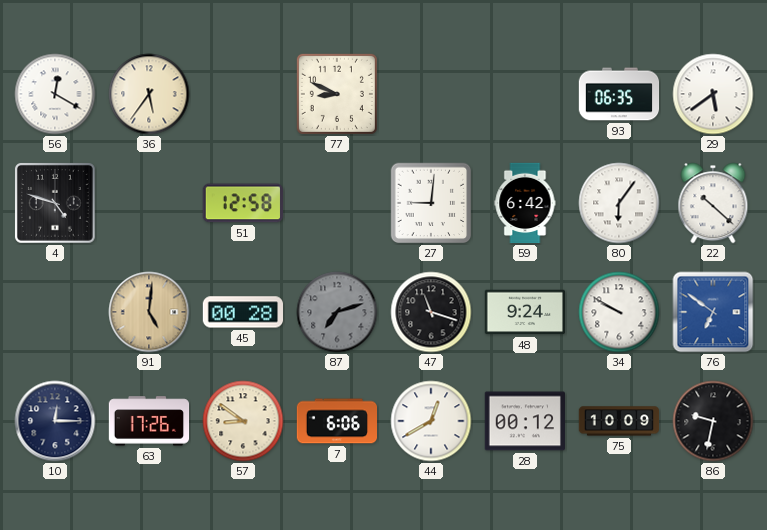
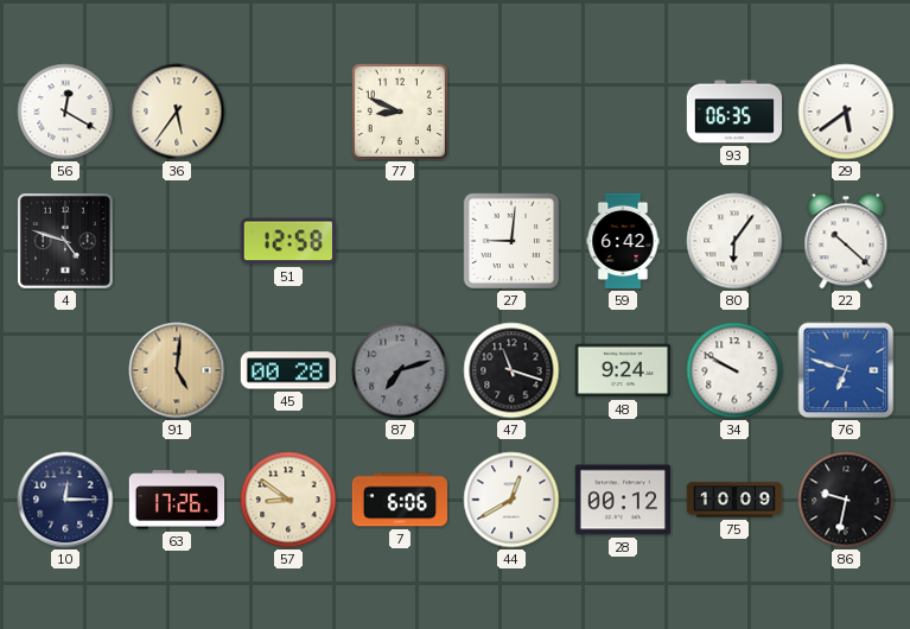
76: 6:51 -> 6:48
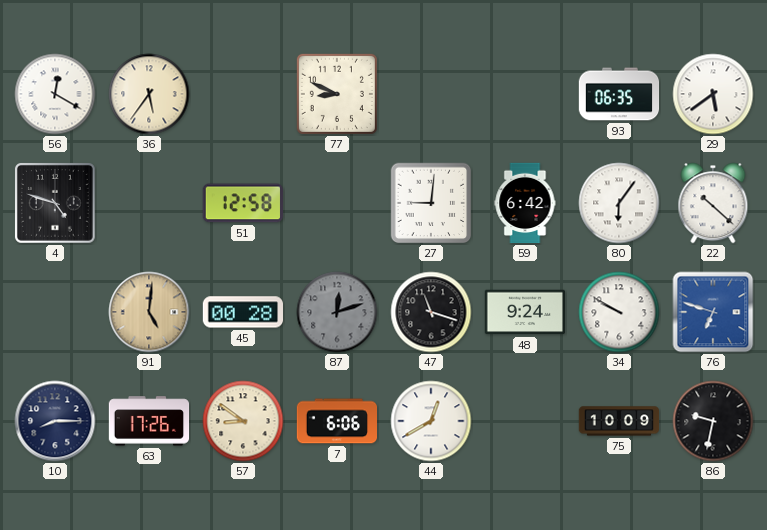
87: 7:12 -> 12:12
10: 12:15 -> 8:15
28: 00:12 -> none
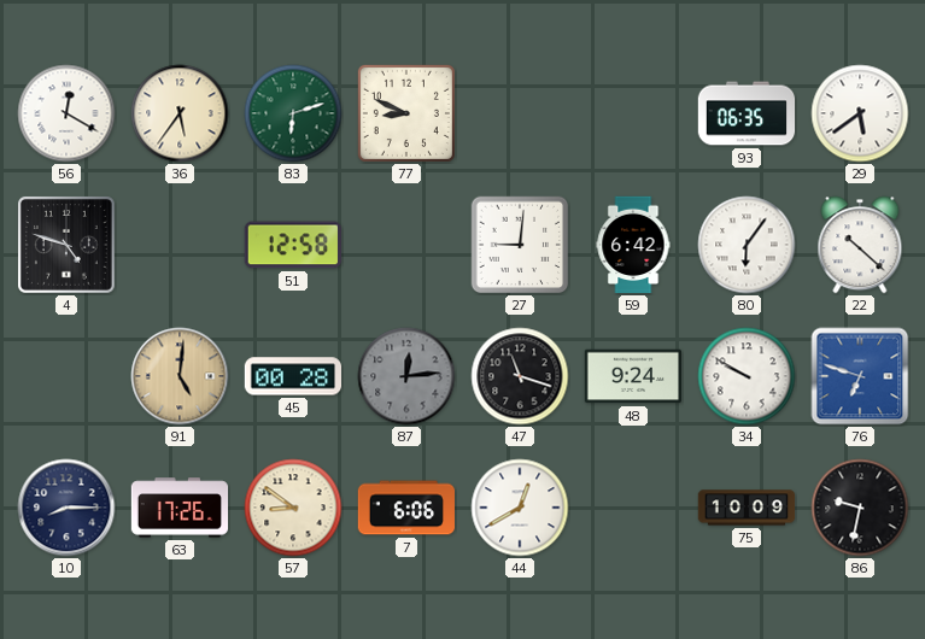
83: none -> 6:12
87: 12:12 -> 12:14
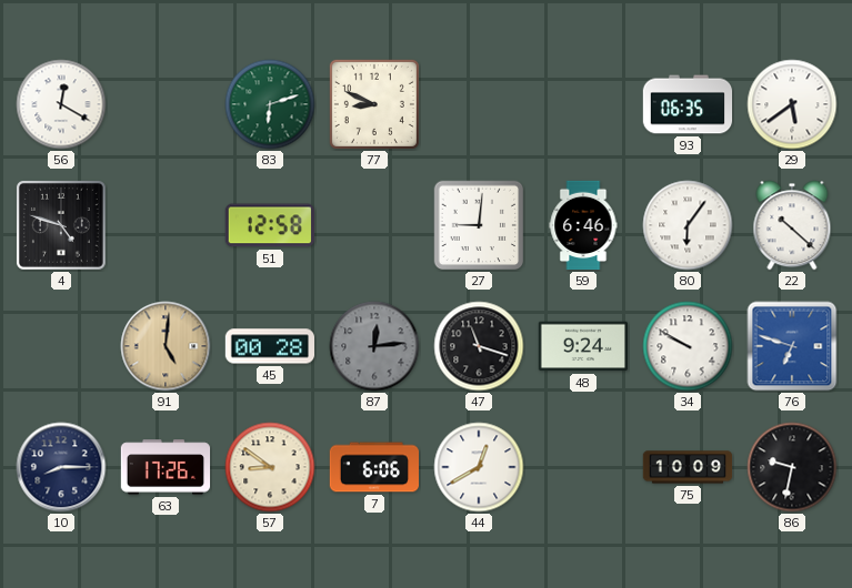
36: 5:36 -> none
59: 6:42 -> 6:46
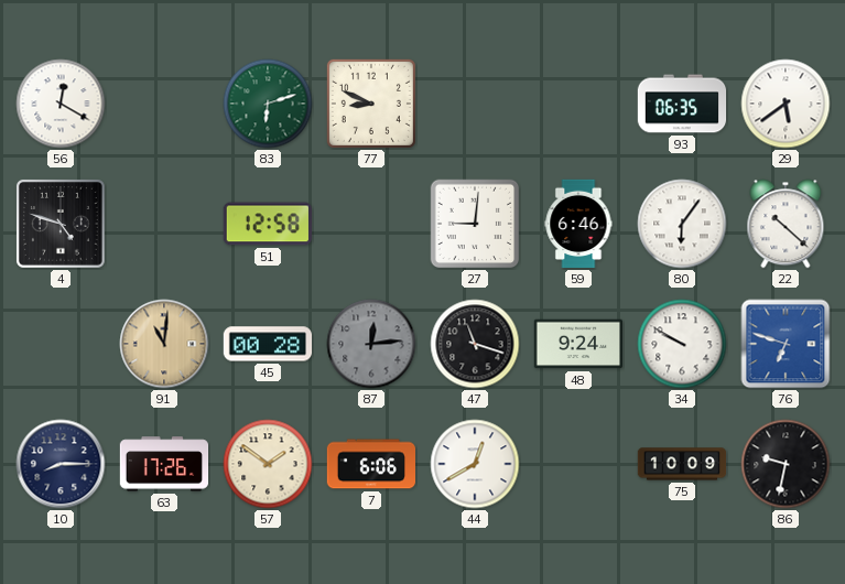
91: 5:01 -> 11:01
57: 8:51 -> 1:51
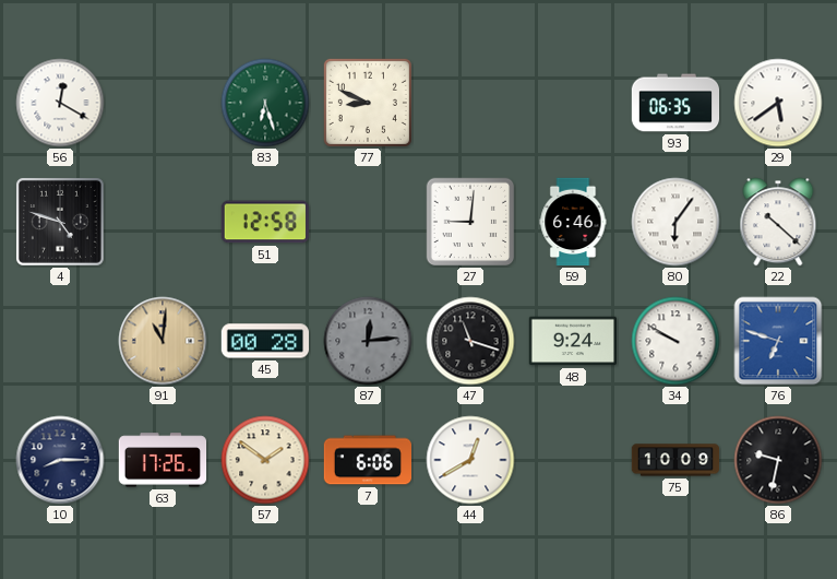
83: 6:12 -> 6:27
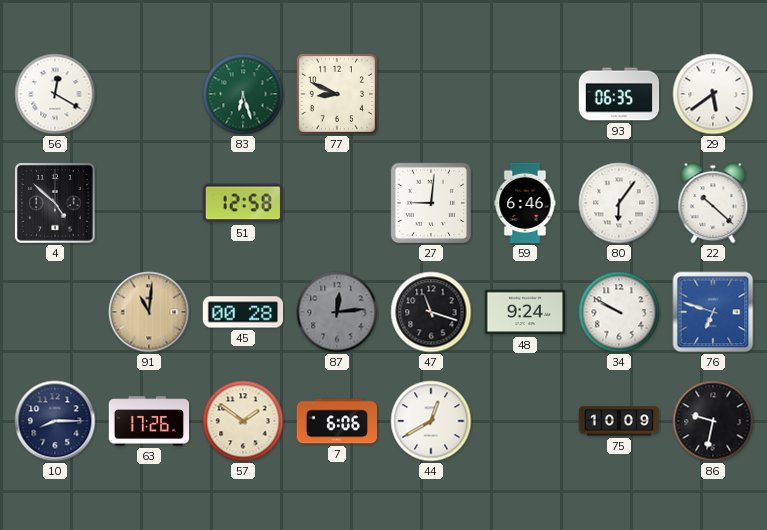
4: 4:48 -> 4:52
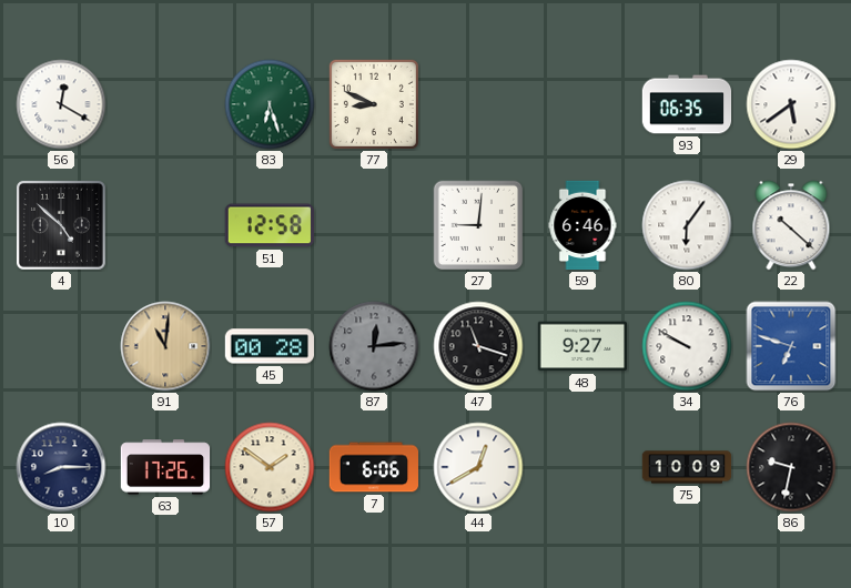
48: 9:24 -> 9:27
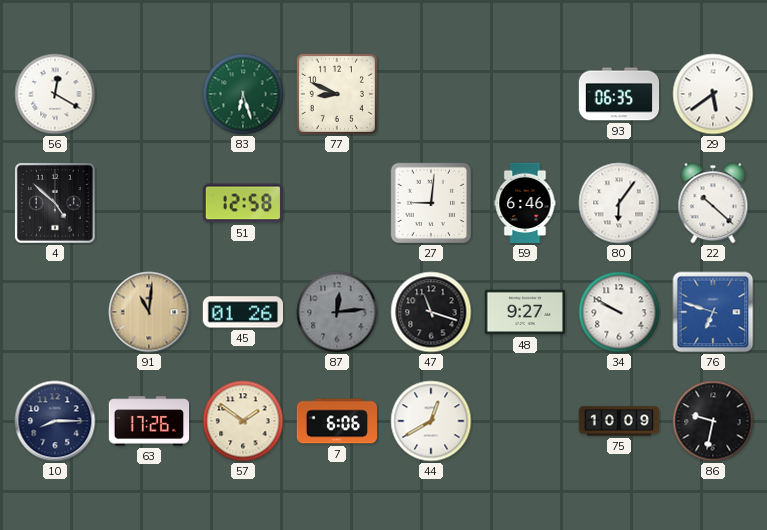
45: 00:28 -> 01:26
